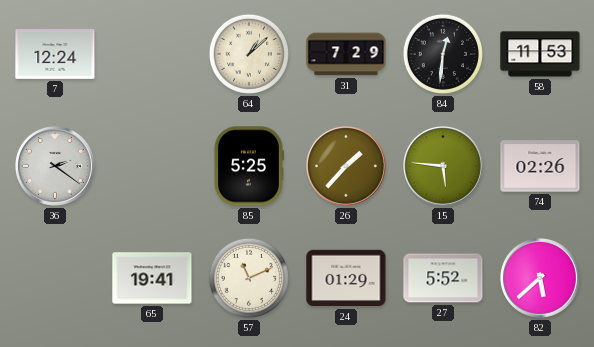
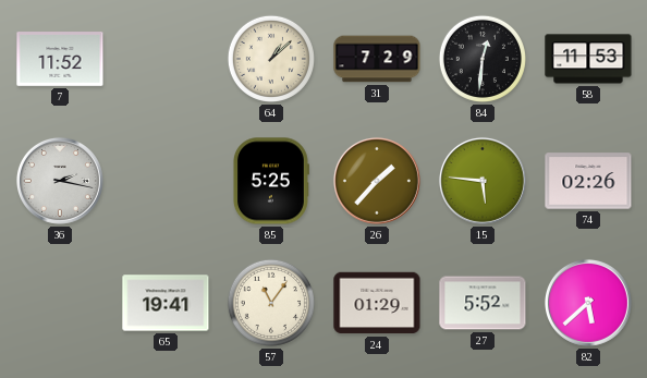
7: 12:24 -> 11:52
36: 2:21 -> 2:17
57: 11:11 -> 11:06
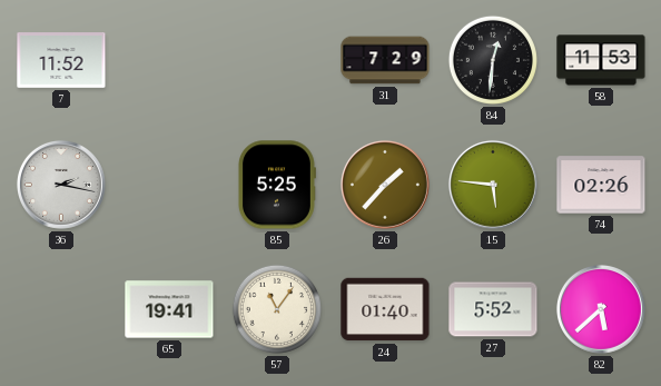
64: 1:08 -> none
24: 01:29 -> 01:40
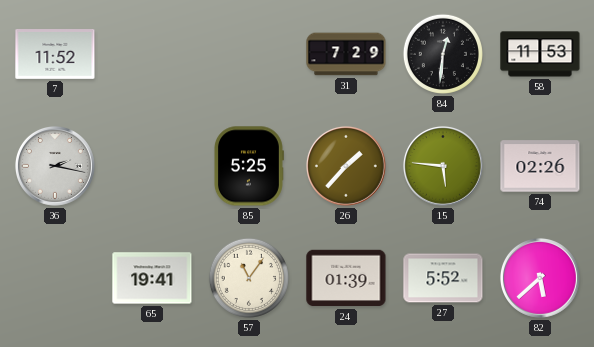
24: 01:40 -> 01:39
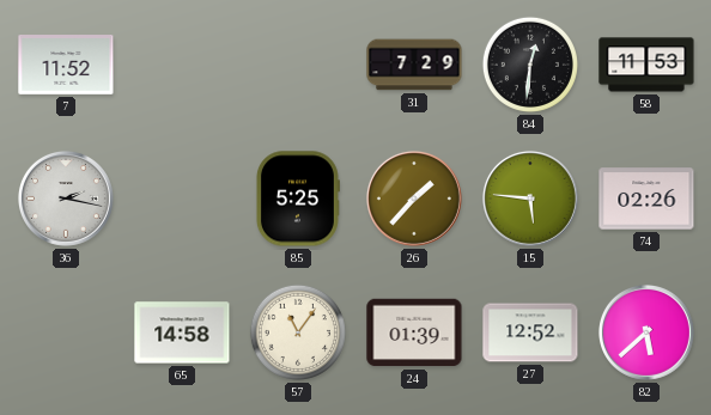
65: 19:41 -> 14:58
27: 5:52 -> 12:52
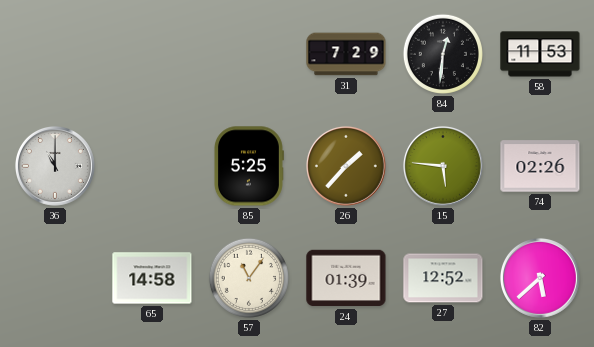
7: 11:52 -> none
36: 2:17 -> 11:00
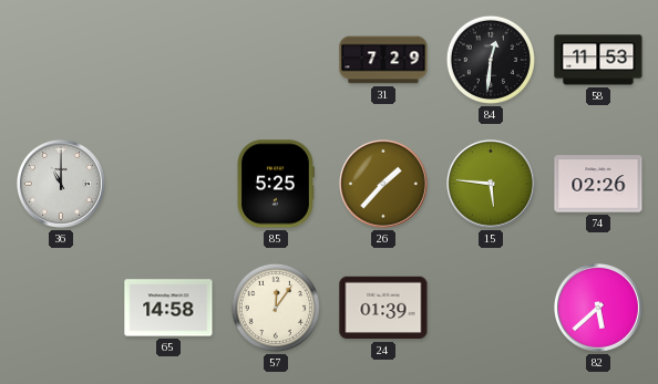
57: 11:06 -> 12:06
27: 12:52 -> none
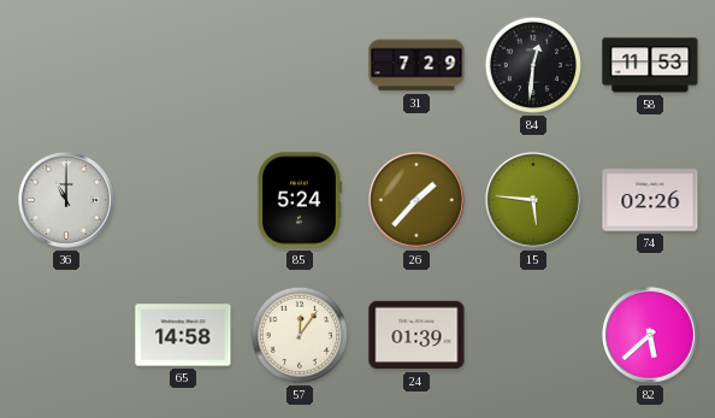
85: 5:25 -> 5:24
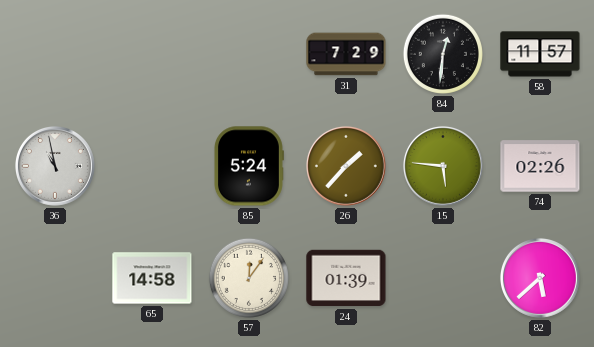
58: 11:53 -> 11:57
36: 11:00 -> 10:58
